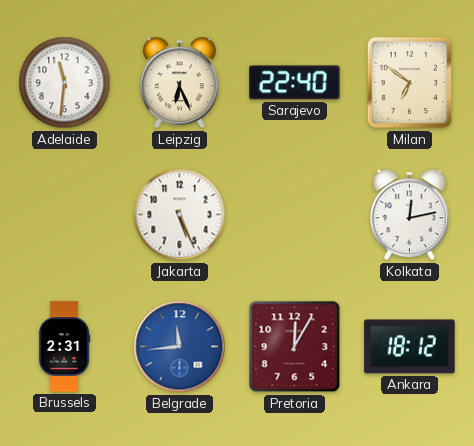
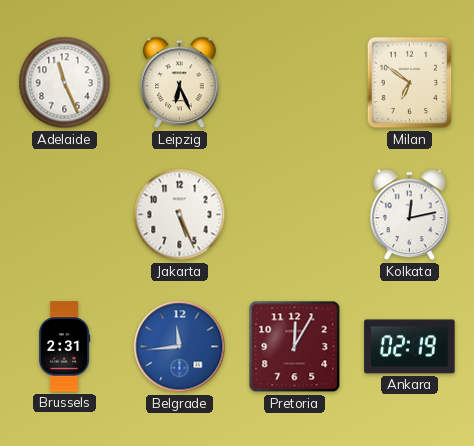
Adelaide: 11:31 -> 11:26
Sarajevo: 22:40 -> none
Ankara: 18:12 -> 02:19
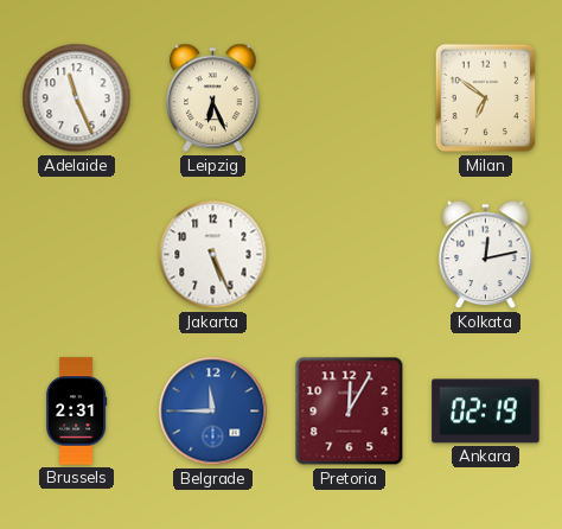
Belgrade: 11:44 -> 11:45
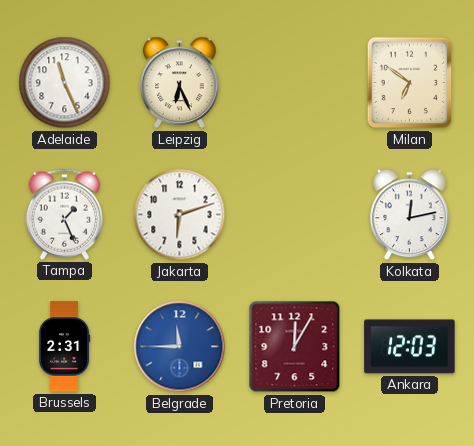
Tampa: none -> 1:26
Jakarta: 5:26 -> 6:12
Ankara: 02:19 -> 12:03
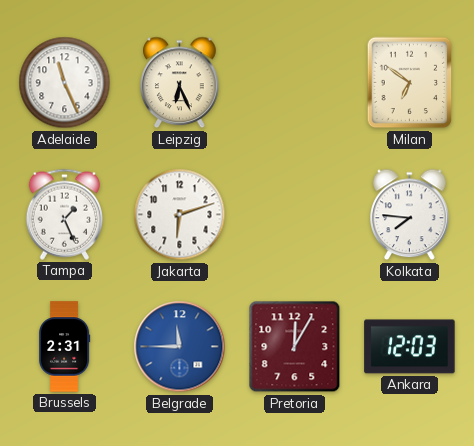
Kolkata: 12:13 -> 7:46
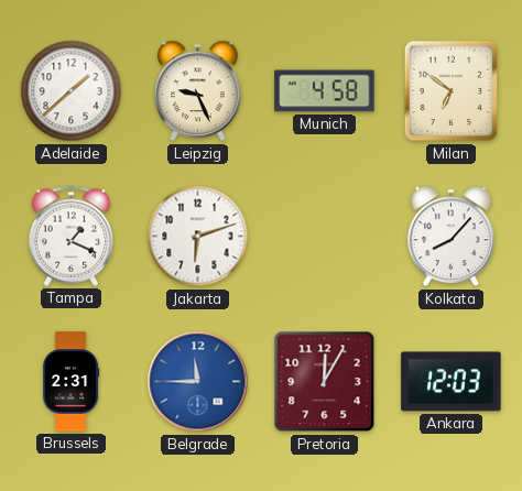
Adelaide: 11:26 -> 1:38
Leipzig: 6:26 -> 9:26
Munich: none -> 4:58
Tampa: 1:26 -> 1:19
Kolkata: 7:46 -> 8:07
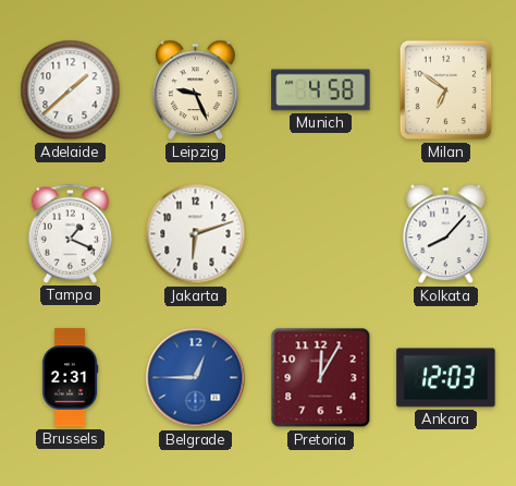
Belgrade: 11:45 -> 12:45
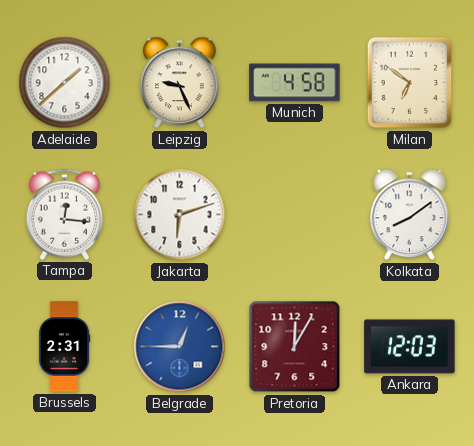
Tampa: 1:19 -> 12:16
Kolkata: 8:07 -> 8:09
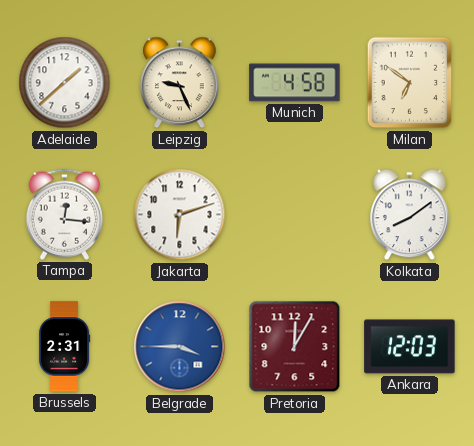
Belgrade: 12:45 -> 3:45
